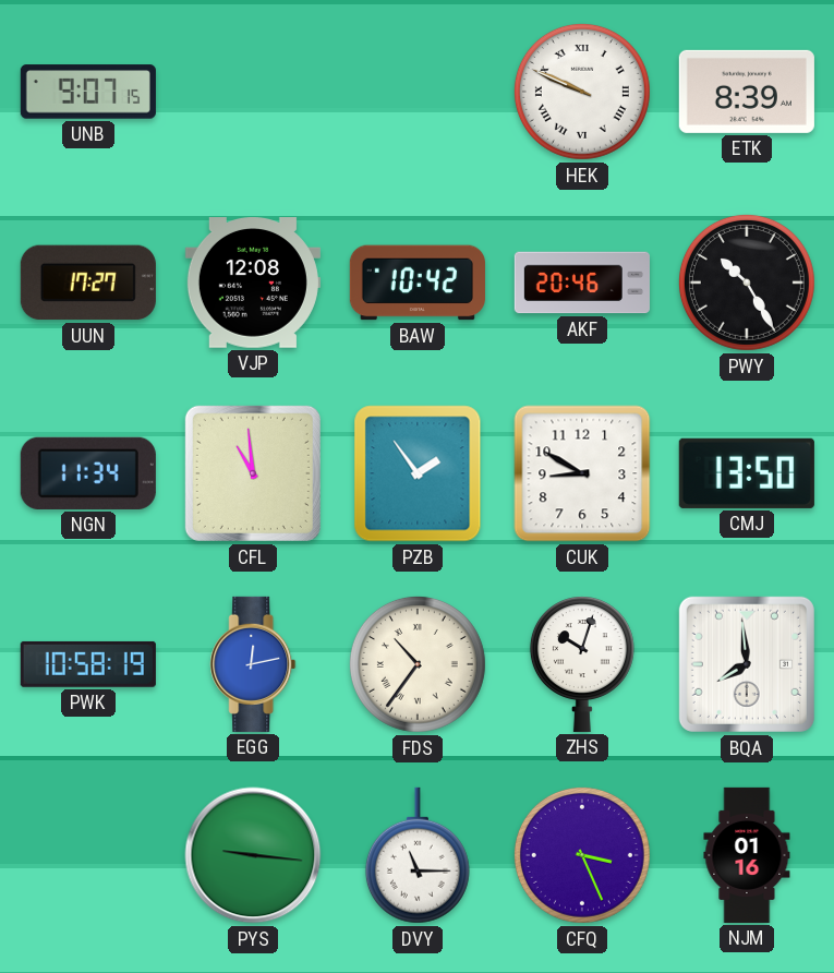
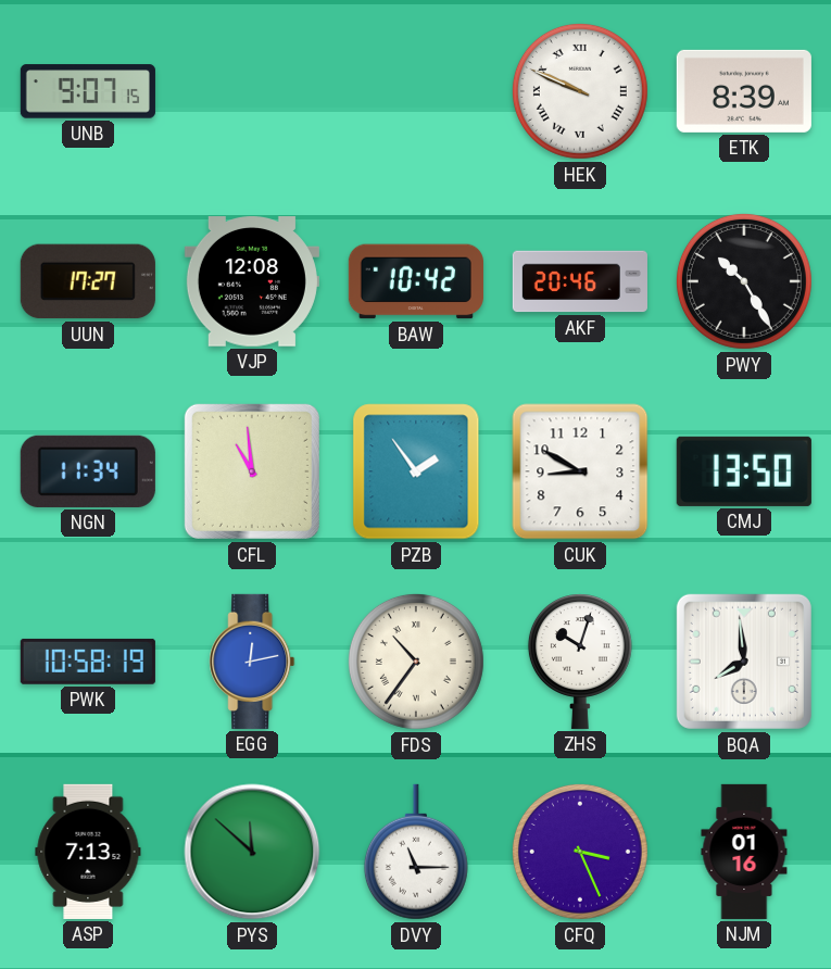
ASP: none -> 7:13
PYS: 9:16 -> 11:52
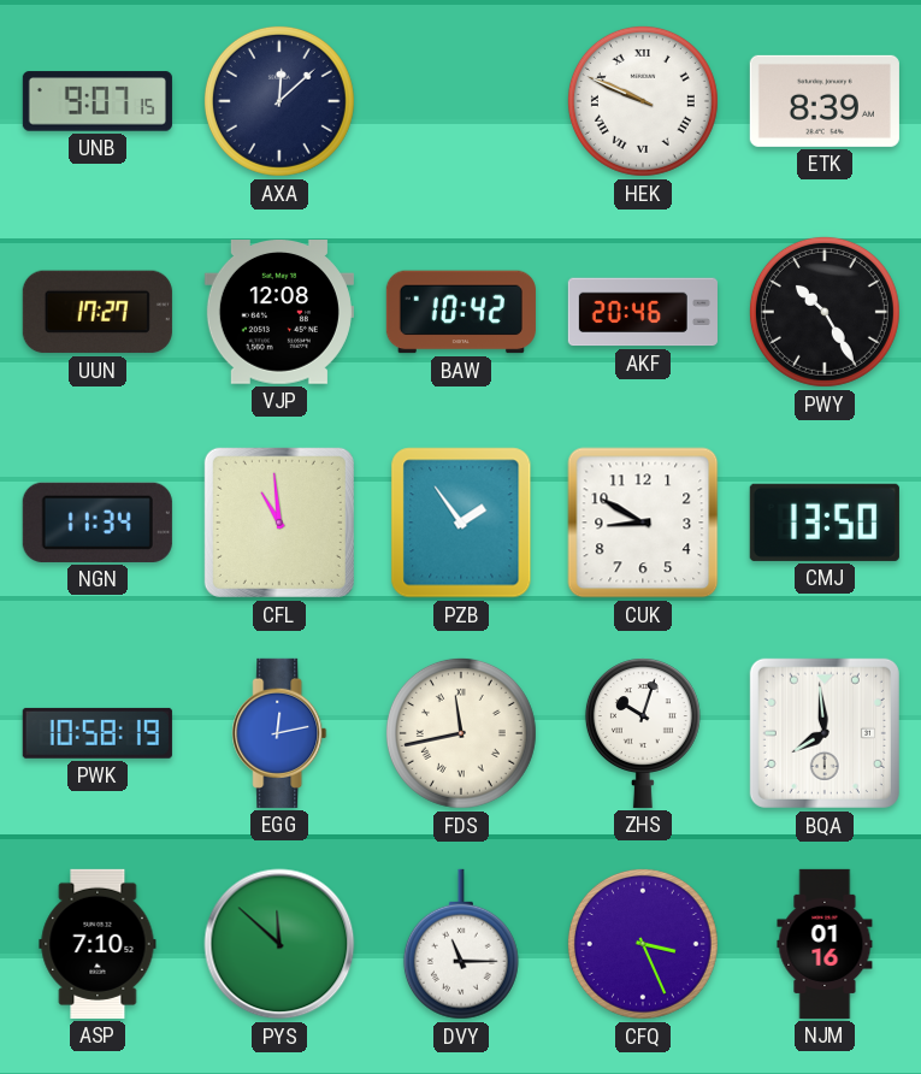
AXA: none -> 12:08
FDS: 10:36 -> 11:43
ASP: 7:13 -> 7:10
